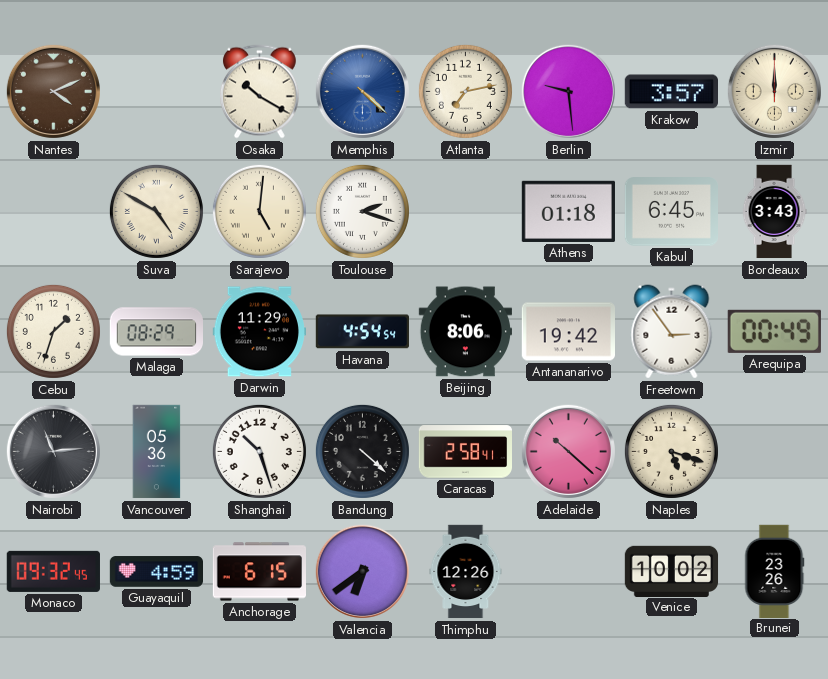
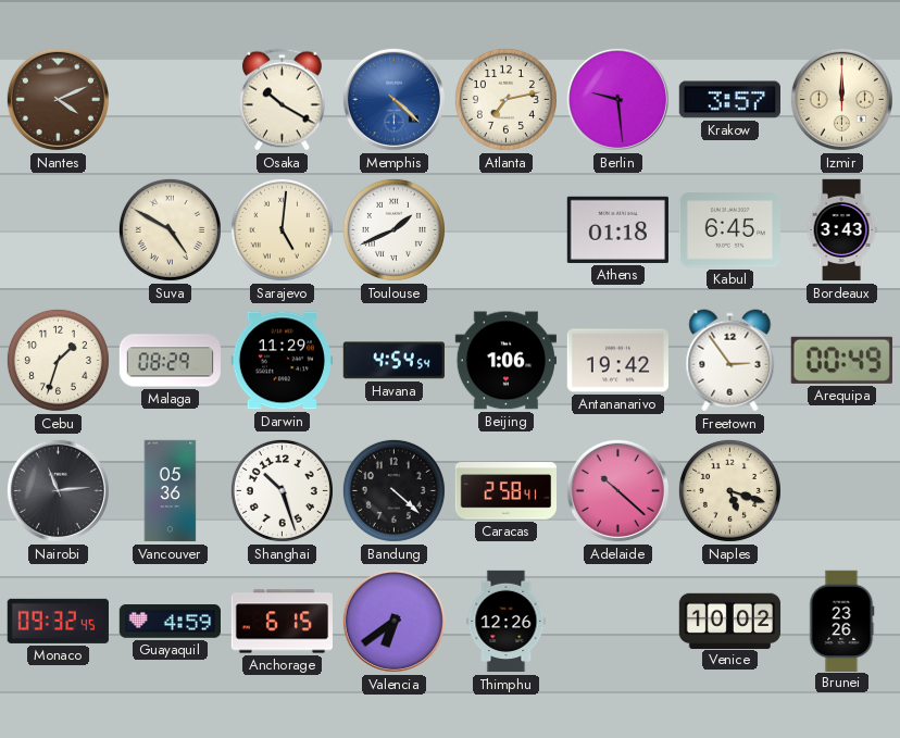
Toulouse: 2:18 -> 1:41
Beijing: 8:06 -> 1:06
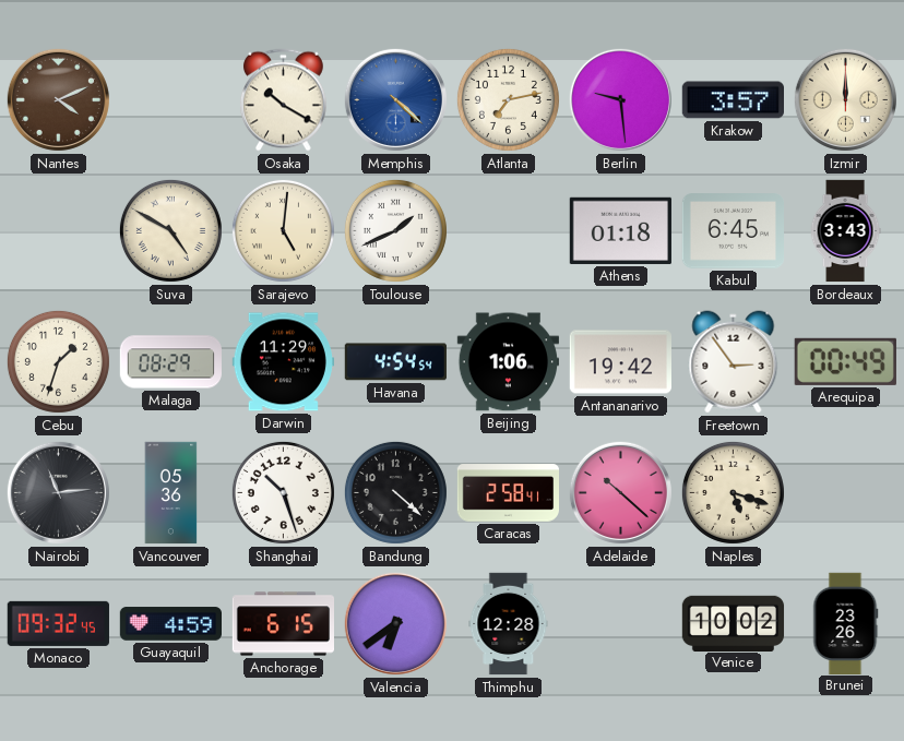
Thimphu: 12:26 -> 12:28
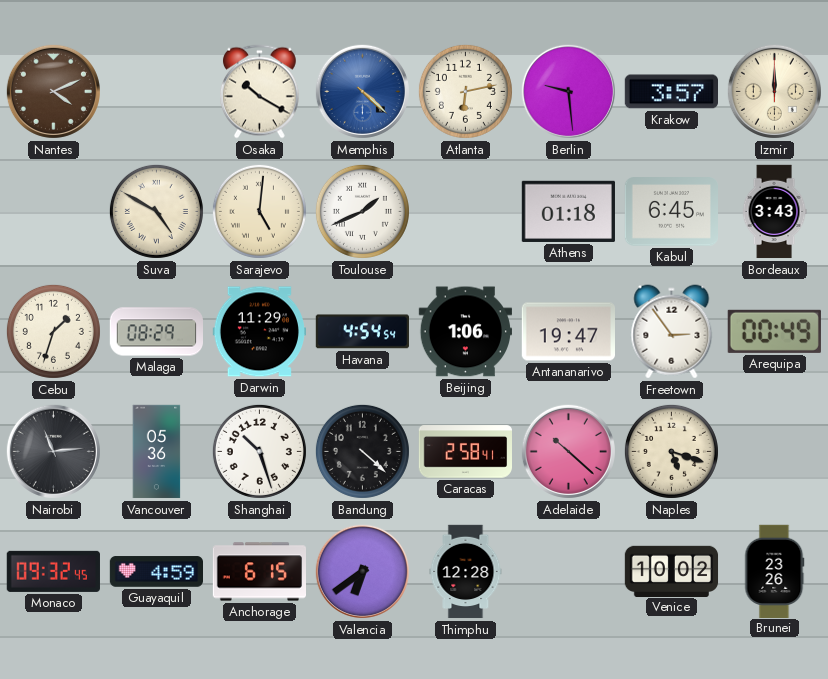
Atlanta: 7:13 -> 6:13
Antananarivo: 19:42 -> 19:47
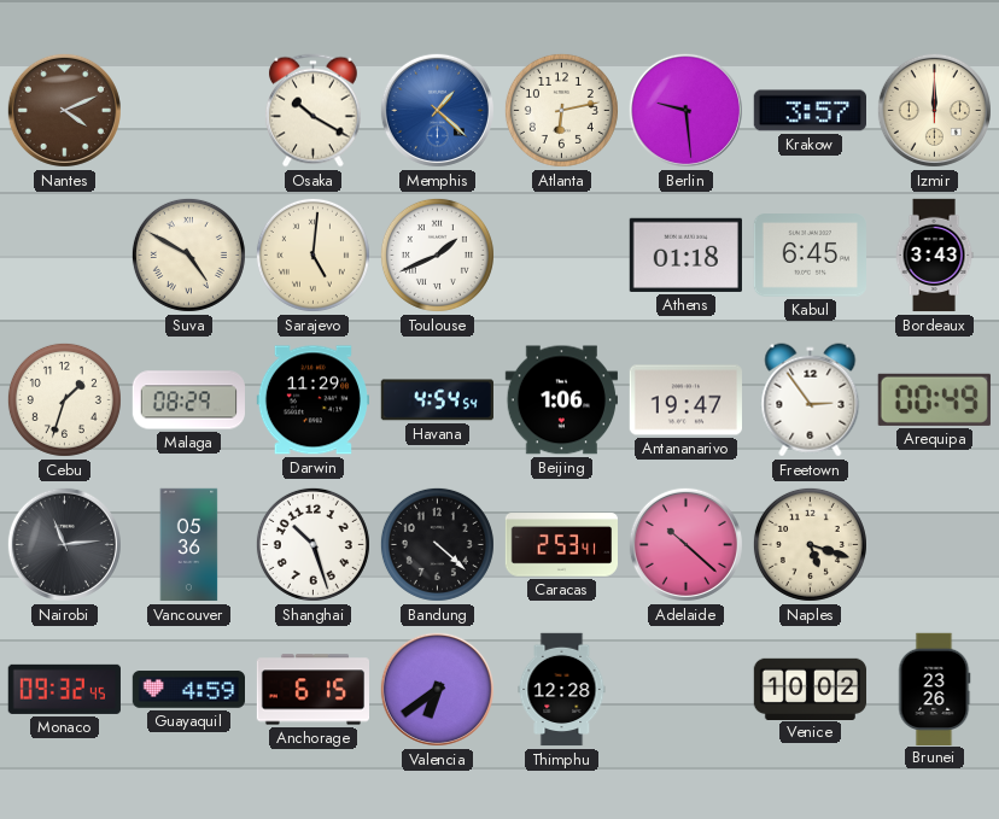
Memphis: 4:22 -> 1:22
Caracas: 2:58 -> 2:53
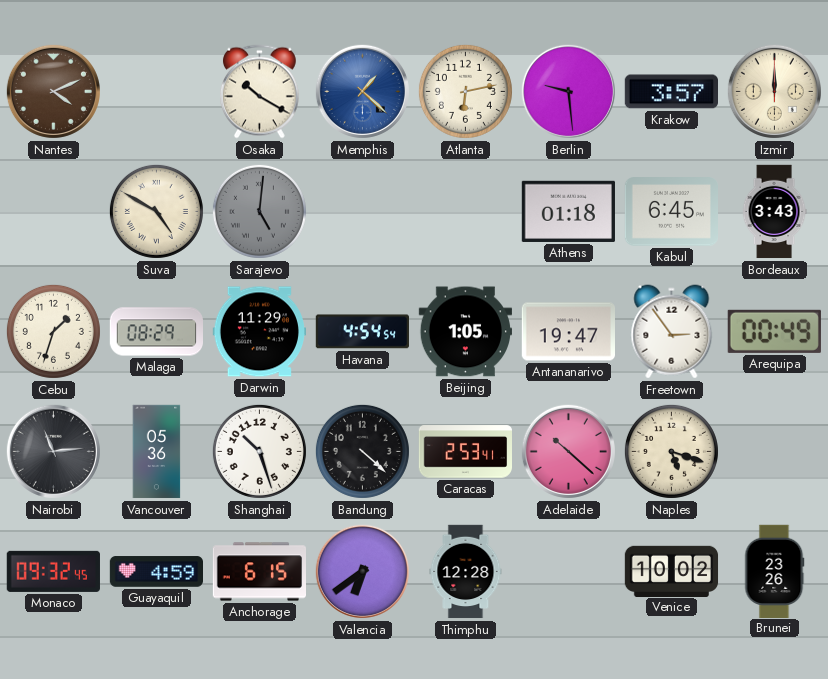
Sarajevo dial: cream -> grey
Toulouse: 1:41 -> none
Beijing: 1:06 -> 1:05
